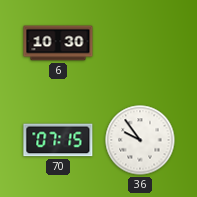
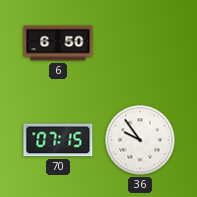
6: 10:30 -> 6:50
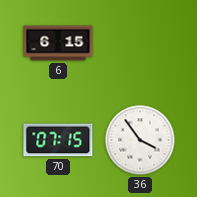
6: 6:50 -> 6:15
36: 9:54 -> 3:54
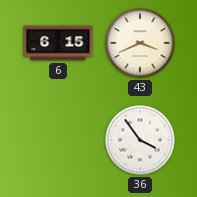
43: none -> 3:41
70: 07:15 -> none
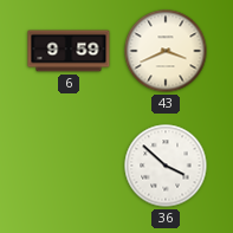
6: 6:15 -> 9:59
36: 3:54 -> 3:52
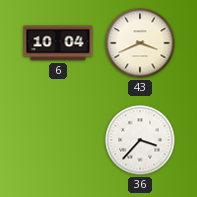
6: 9:59 -> 10:04
36: 3:52 -> 3:37
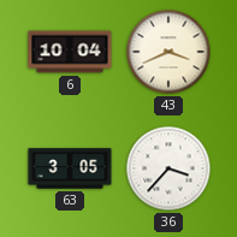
63: none -> 3:05
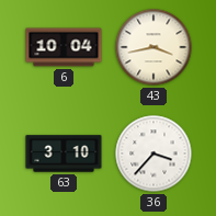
43: 3:41 -> 3:43
63: 3:05 -> 3:10
